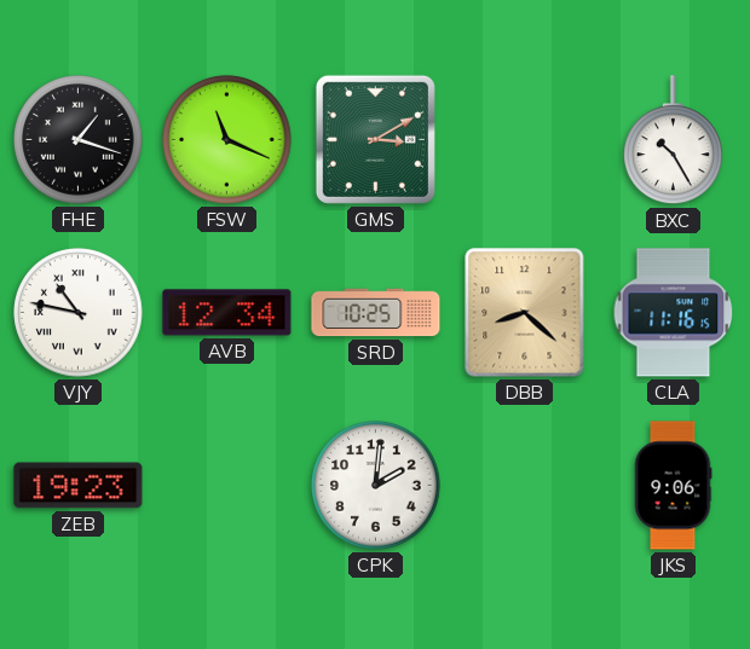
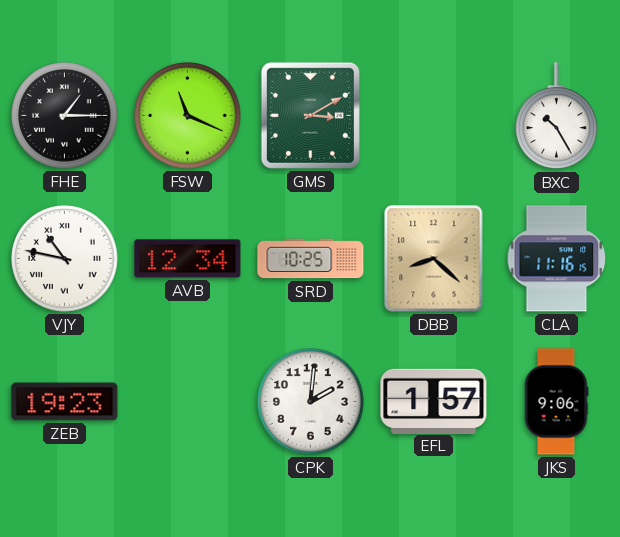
FHE: 1:18 -> 1:15
EFL: none -> 1:57
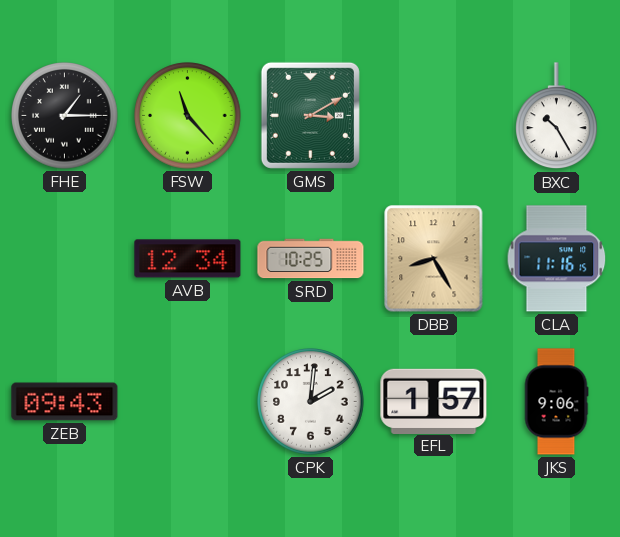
FSW: 11:19 -> 11:23
VJY: 10:47 -> none
DBB: 8:22 -> 8:25
ZEB: 19:23 -> 09:43
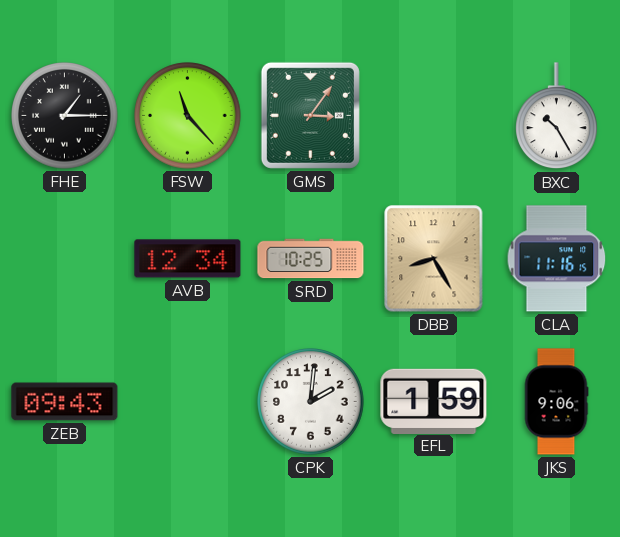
GMS: 3:10 -> 3:06
EFL: 1:57 -> 1:59
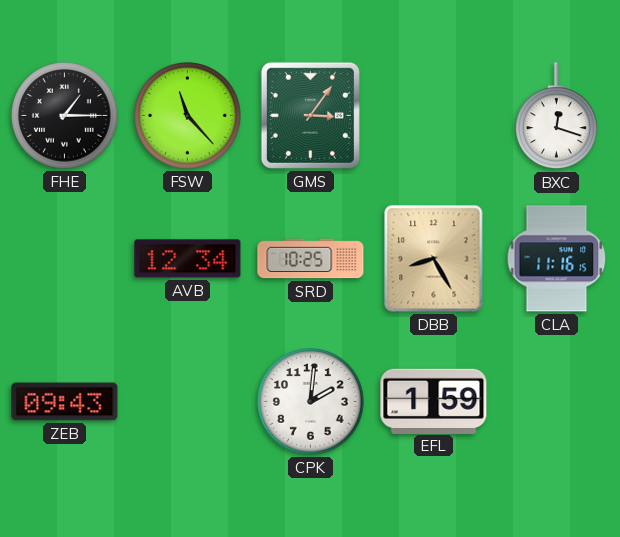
BXC: 10:25 -> 12:18
JKS: 9:06 -> none
